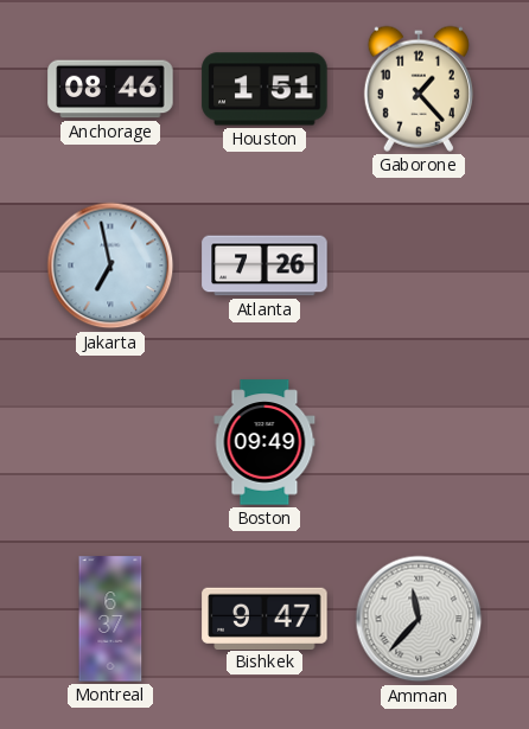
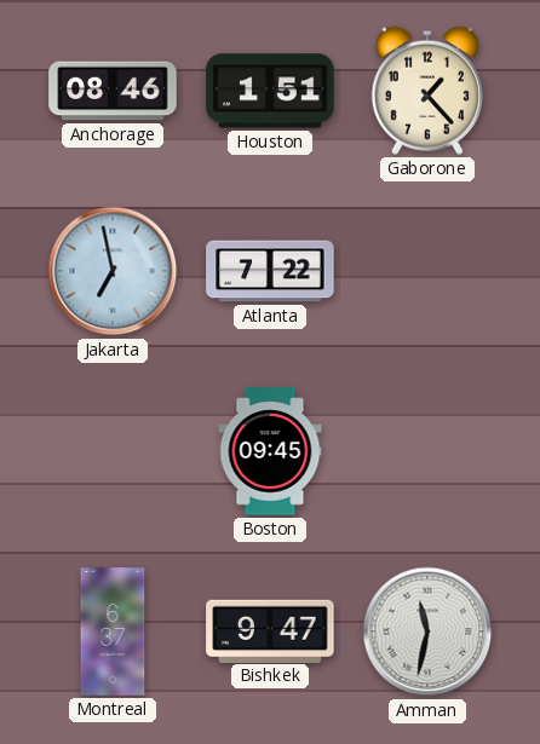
Atlanta: 7:26 -> 7:22
Boston: 09:49 -> 09:45
Amman: 11:37 -> 11:32
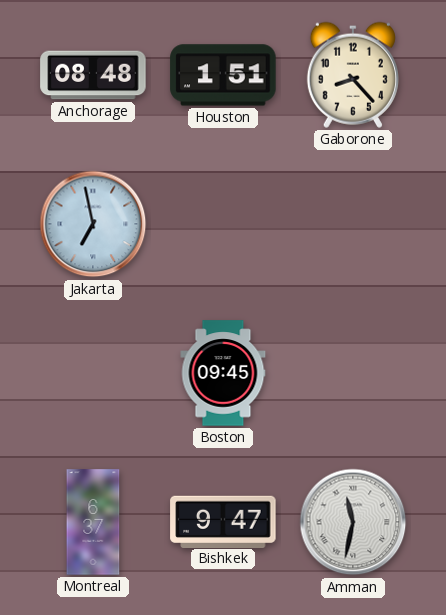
Anchorage: 08:46 -> 08:48
Gaborone: 1:23 -> 8:23
Atlanta: 7:22 -> none
